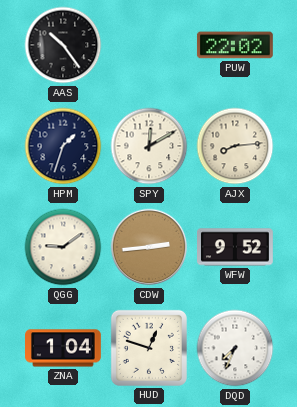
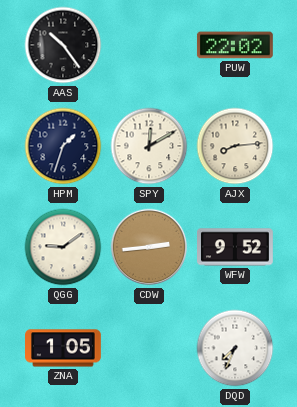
ZNA: 1:04 -> 1:05
HUD: 12:48 -> none
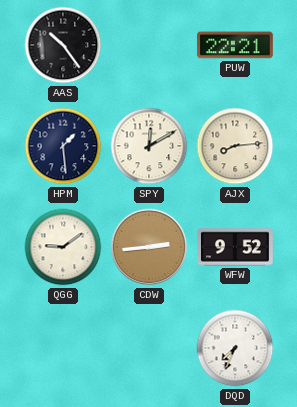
PUW: 22:02 -> 22:21
HPM: 1:33 -> 1:29
ZNA: 1:05 -> none
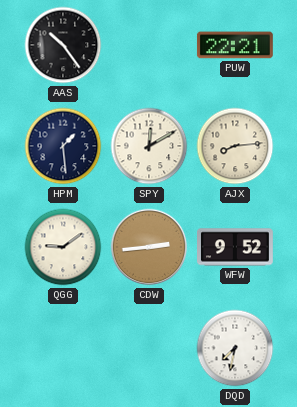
DQD: 7:34 -> 7:32
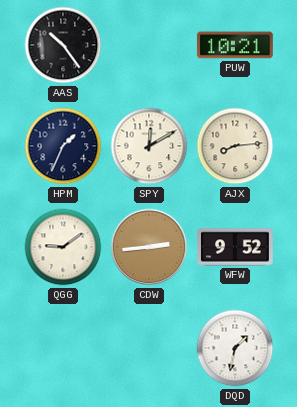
PUW: 22:21 -> 10:21
HPM: 1:29 -> 1:34
DQD: 7:32 -> 1:32
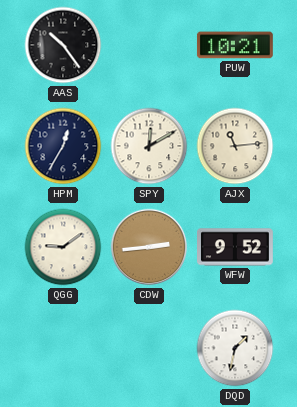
HPM: 1:34 -> 12:35
AJX: 8:14 -> 11:14
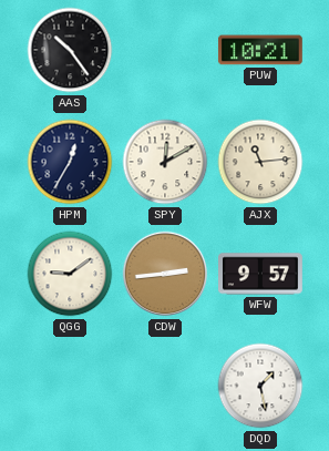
WFW: 9:52 -> 9:57
DQD: 1:32 -> 1:28
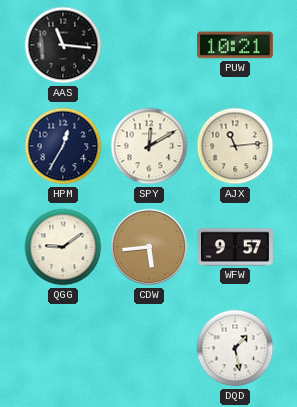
AAS: 10:24 -> 11:16
CDW: 2:44 -> 5:44
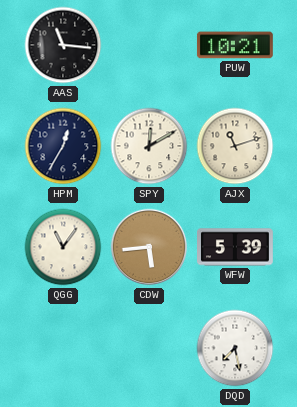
AJX: 11:14 -> 11:12
QGG: 9:09 -> 11:06
WFW: 9:57 -> 5:39
DQD: 1:28 -> 7:28
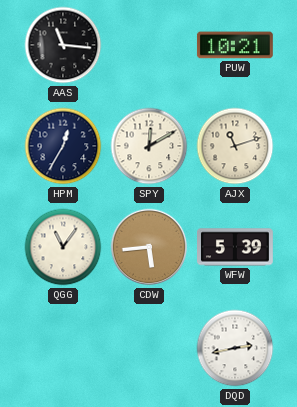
DQD: 7:28 -> 2:43
